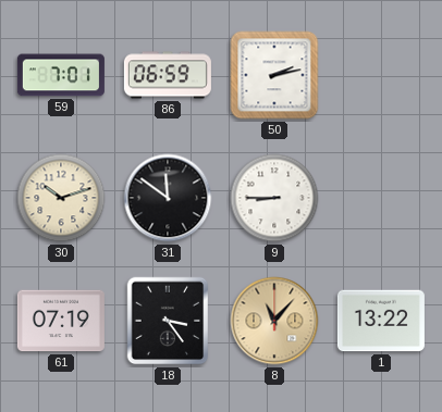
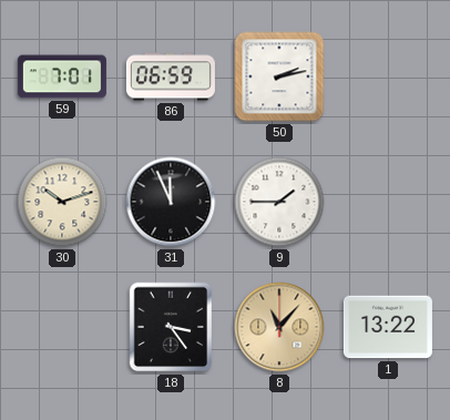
31: 11:51 -> 11:56
9: 8:45 -> 1:45
61: 07:19 -> none
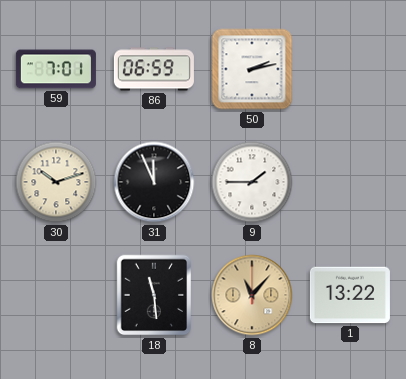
18: 3:24 -> 11:29
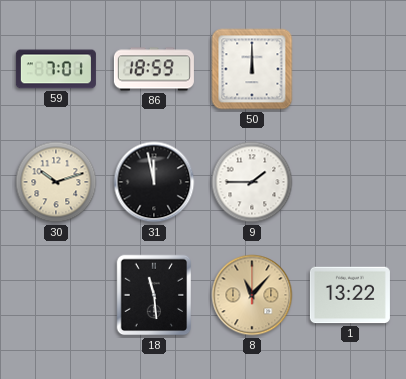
86: 06:59 -> 18:59
50: 2:13 -> 12:00
31: 11:56 -> 11:58
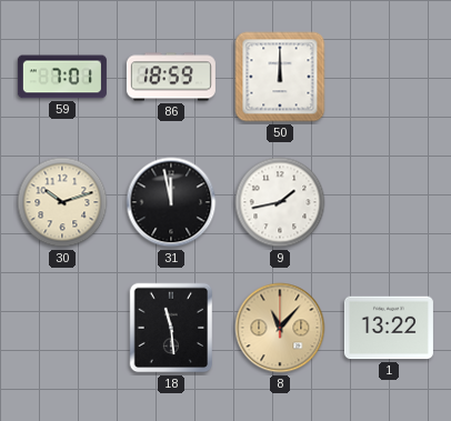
9: 1:45 -> 1:43
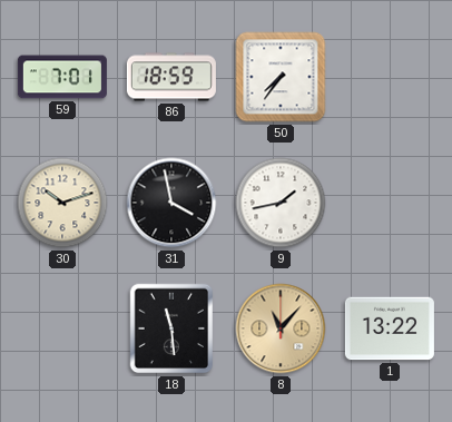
50: 12:00 -> 7:36
31: 11:58 -> 3:58
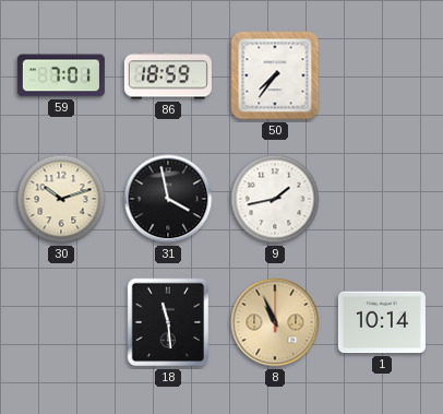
8: 11:07 -> 10:56
1: 13:22 -> 10:14
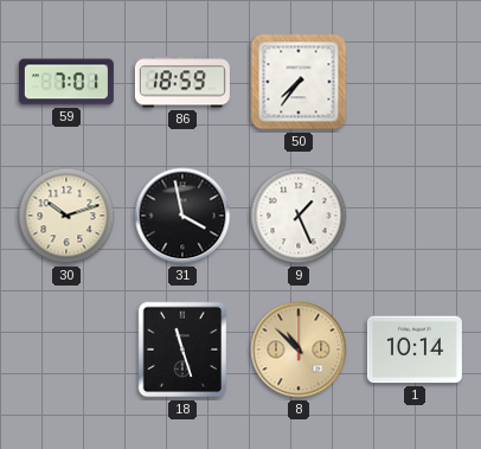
9: 1:43 -> 1:26
18: 11:29 -> 11:27
8: 10:56 -> 10:52
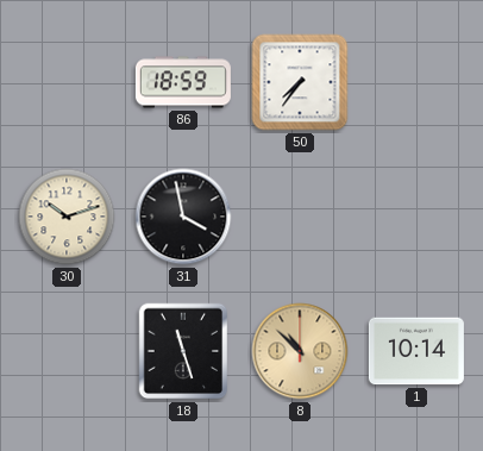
59: 7:01 -> none
9: 1:26 -> none
